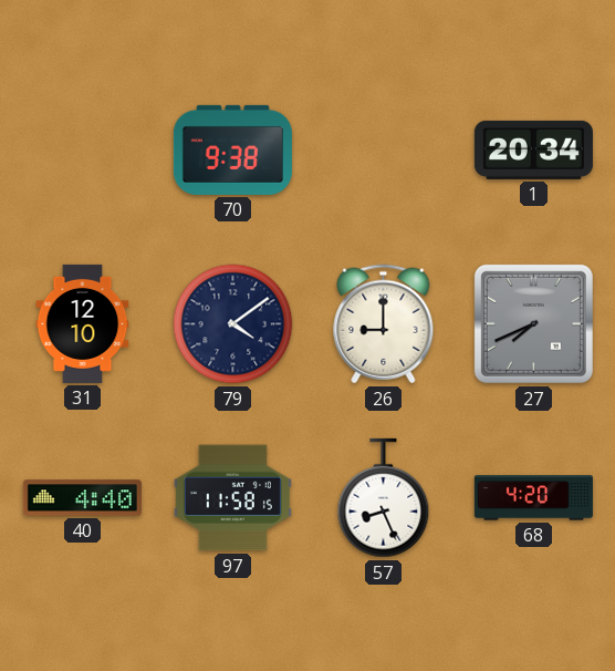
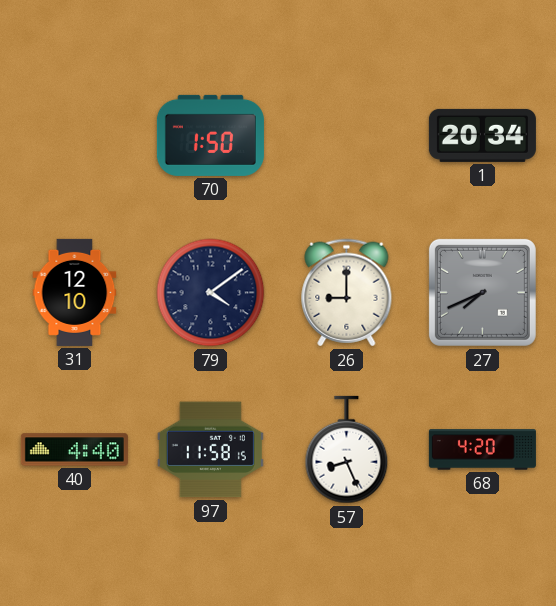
70: 9:38 -> 1:50
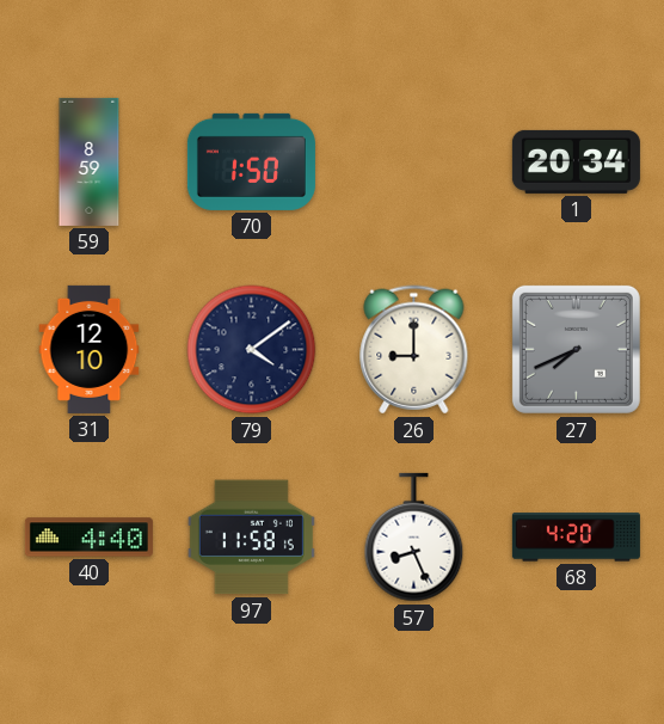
59: none -> 8:59
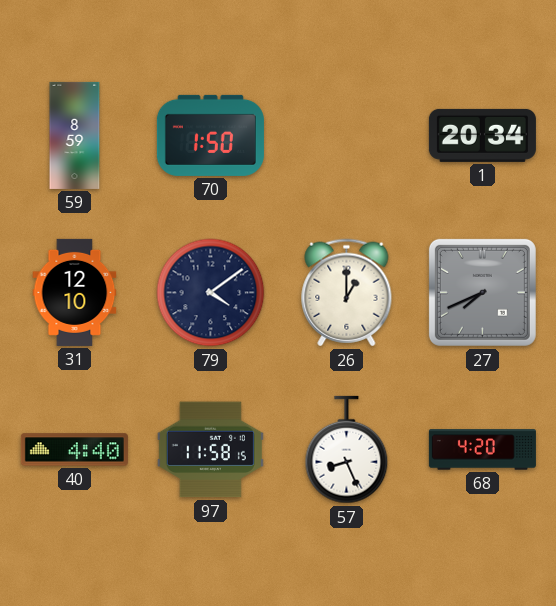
26: 9:00 -> 1:00
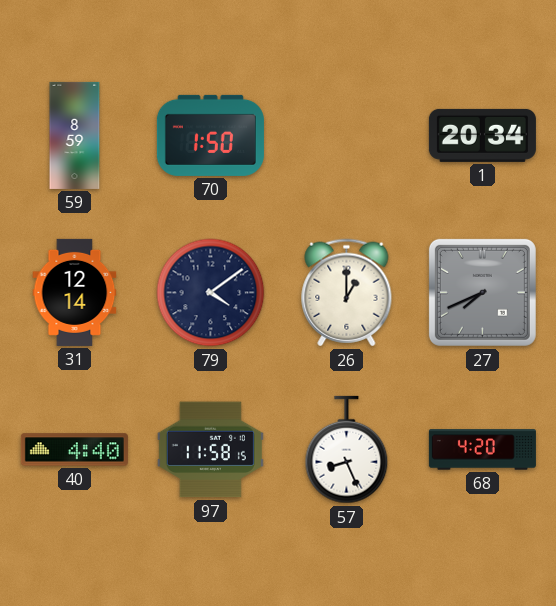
31: 12:10 -> 12:14
